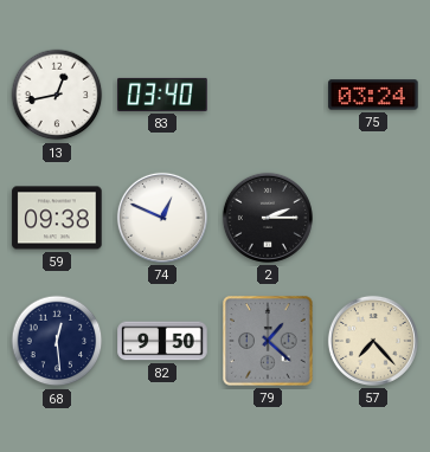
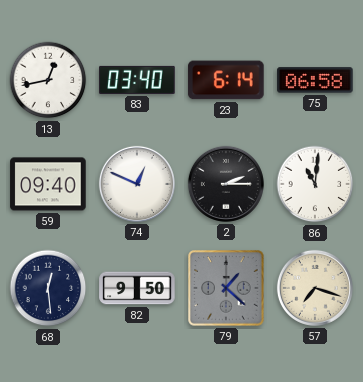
23: none -> 6:14
75: 03:24 -> 06:58
59: 09:38 -> 09:40
86: none -> 11:01
57: 7:23 -> 7:18
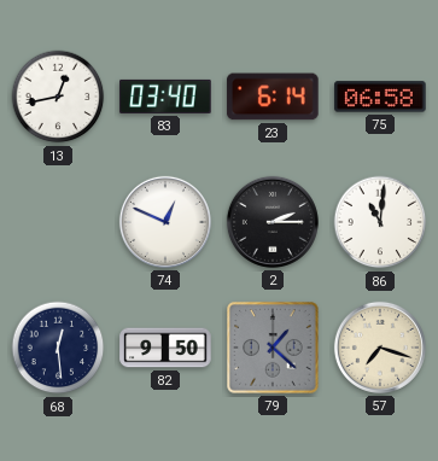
59: 09:40 -> none
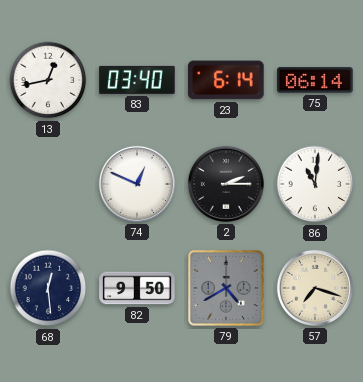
75: 06:58 -> 06:14
79: 1:22 -> 4:40
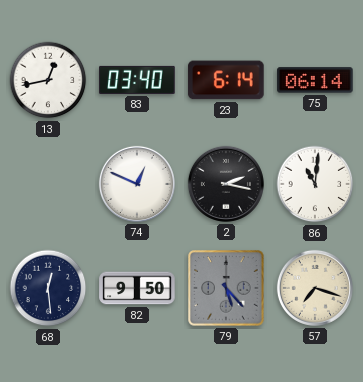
2: 2:15 -> 2:17
79: 4:40 -> 5:23
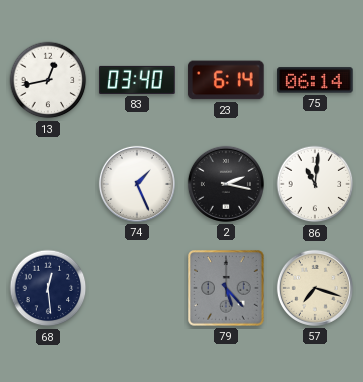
74: 12:49 -> 1:26
82: 9:50 -> none
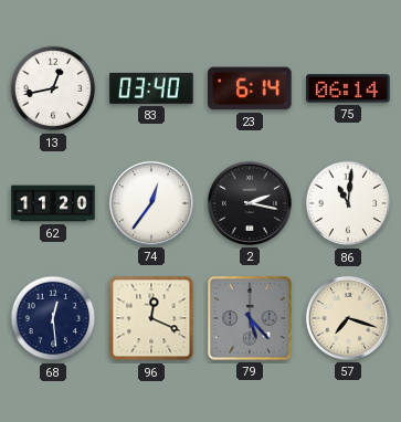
62: none -> 11:20
74: 1:26 -> 12:36
96: none -> 12:19
